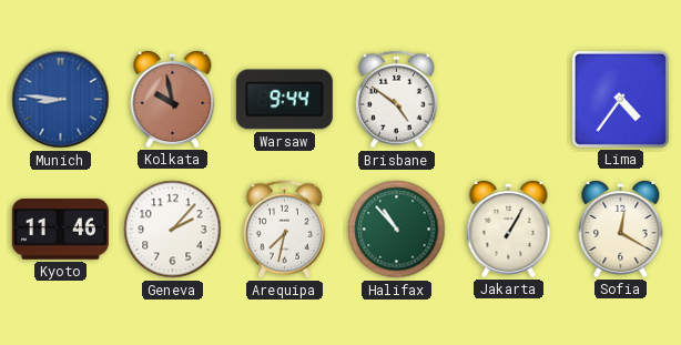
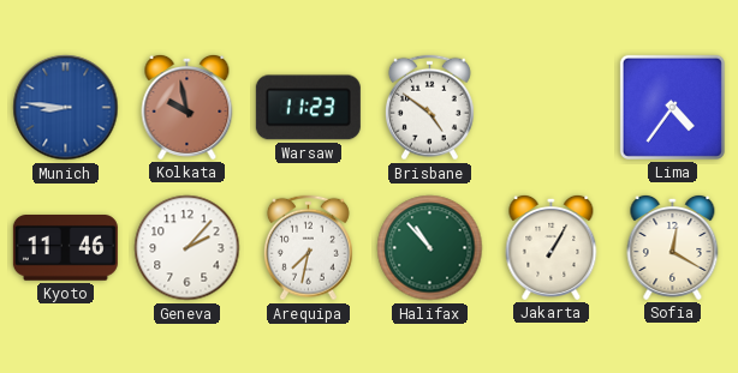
Warsaw: 9:44 -> 11:23
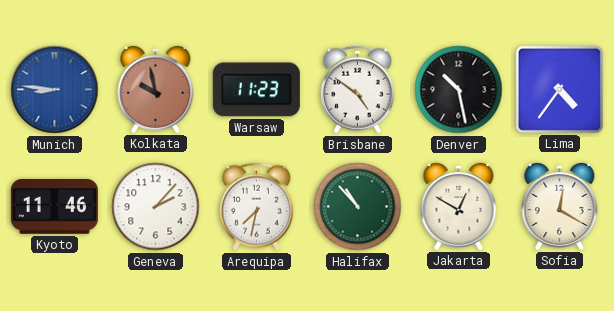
Denver: none -> 10:28
Jakarta: 1:05 -> 12:50
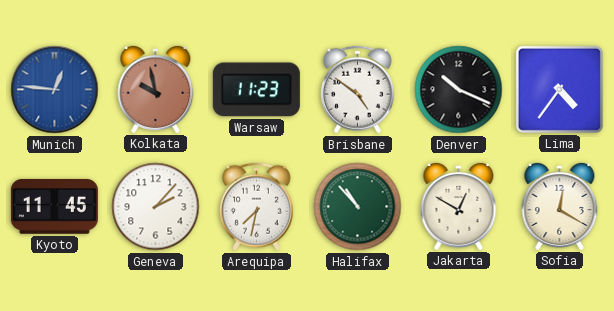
Munich: 8:46 -> 12:46
Denver: 10:28 -> 10:19
Kyoto: 11:46 -> 11:45
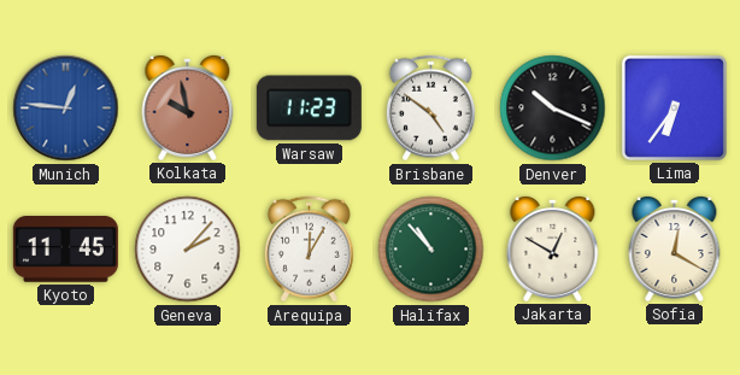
Lima: 4:36 -> 6:36
Arequipa: 7:32 -> 12:05
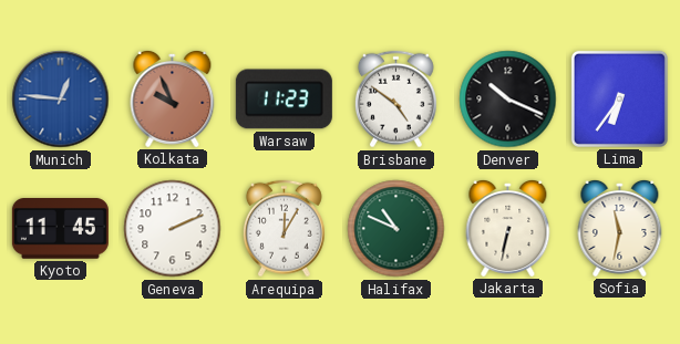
Kolkata: 9:58 -> 9:56
Geneva: 2:07 -> 2:11
Halifax: 10:53 -> 10:49
Jakarta: 12:50 -> 6:32
Sofia: 12:20 -> 11:32
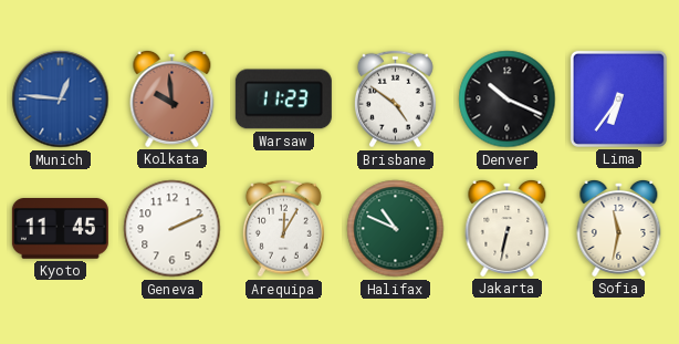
Kolkata: 9:56 -> 9:59
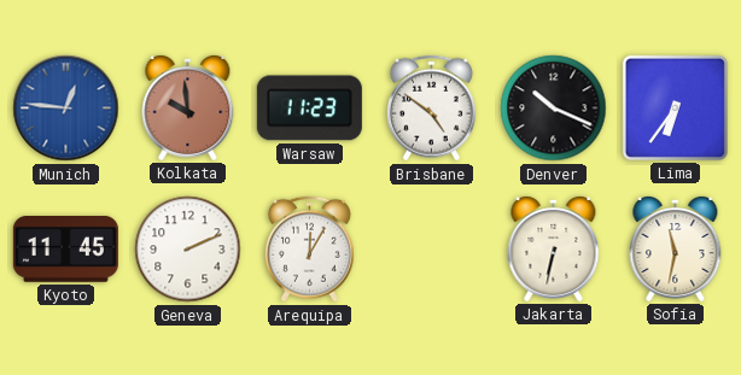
Halifax: 10:49 -> none
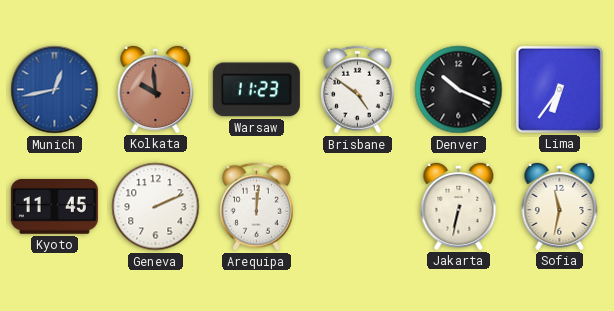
Munich: 12:46 -> 12:43
Arequipa: 12:05 -> 12:01
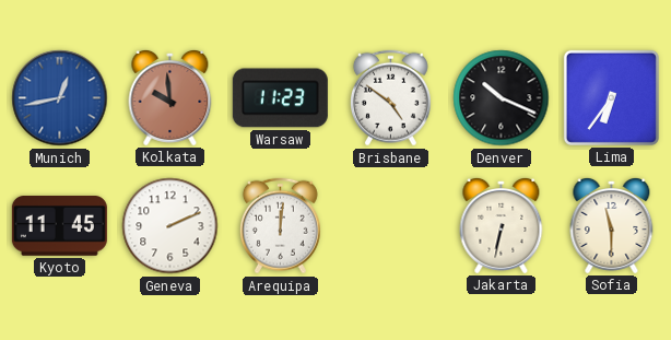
Sofia: 11:32 -> 11:30
